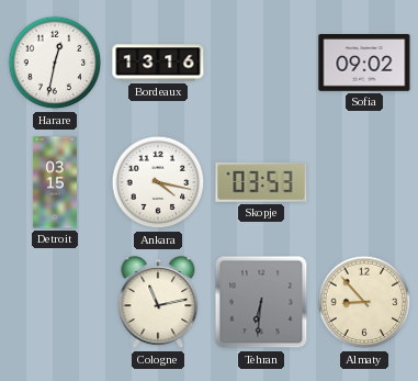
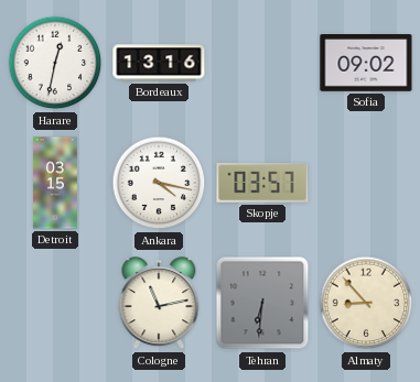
Skopje: 03:53 -> 03:57
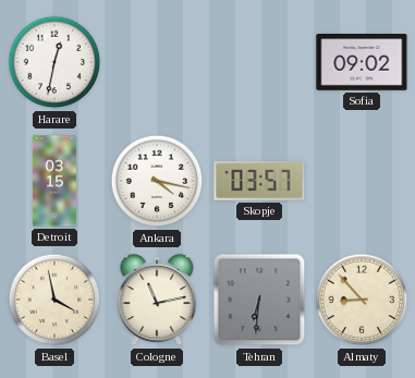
Bordeaux: 13:16 -> none
Basel: none -> 3:58
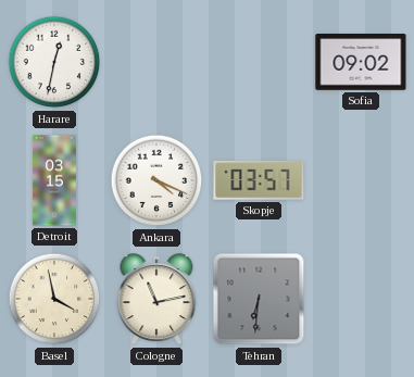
Ankara: 4:17 -> 4:19
Almaty: 8:53 -> none
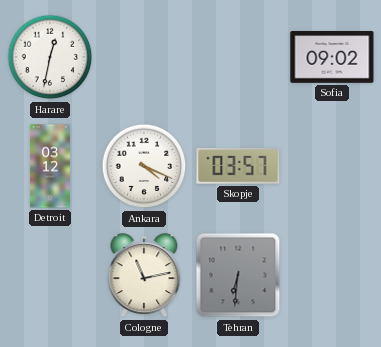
Detroit: 03:15 -> 03:12
Basel: 3:58 -> none
